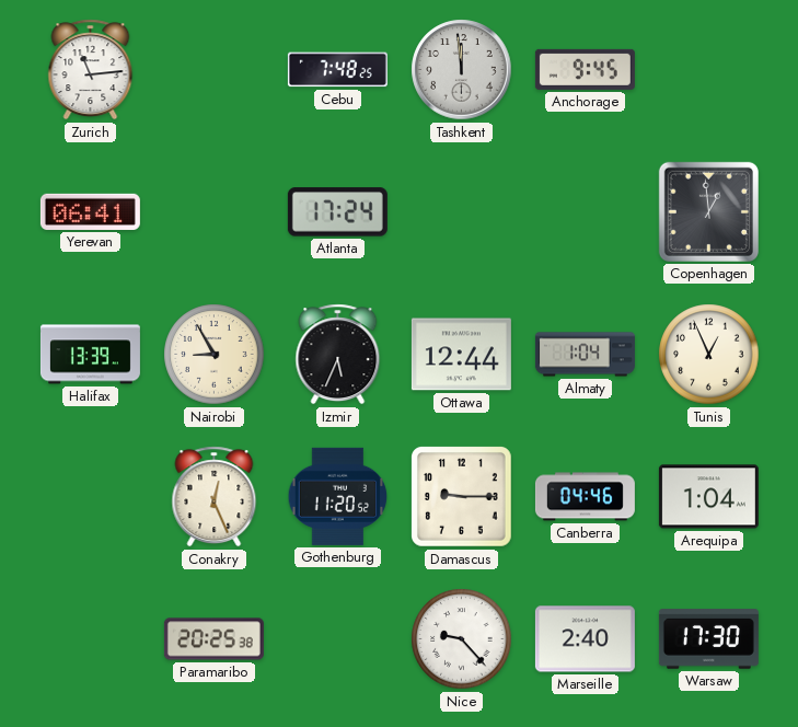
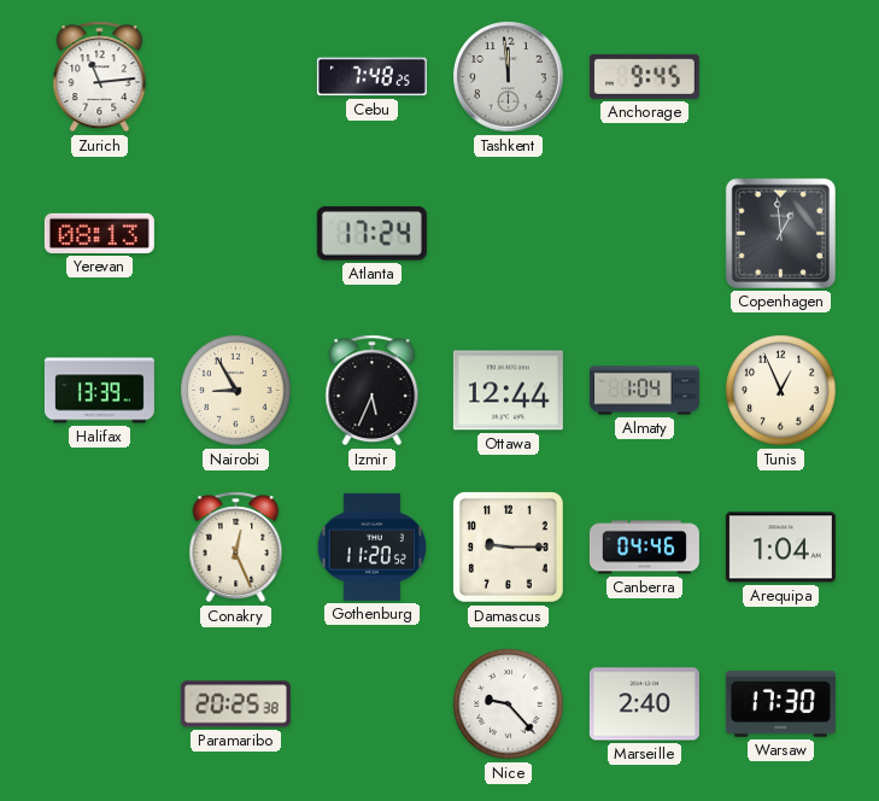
Yerevan: 06:41 -> 08:13
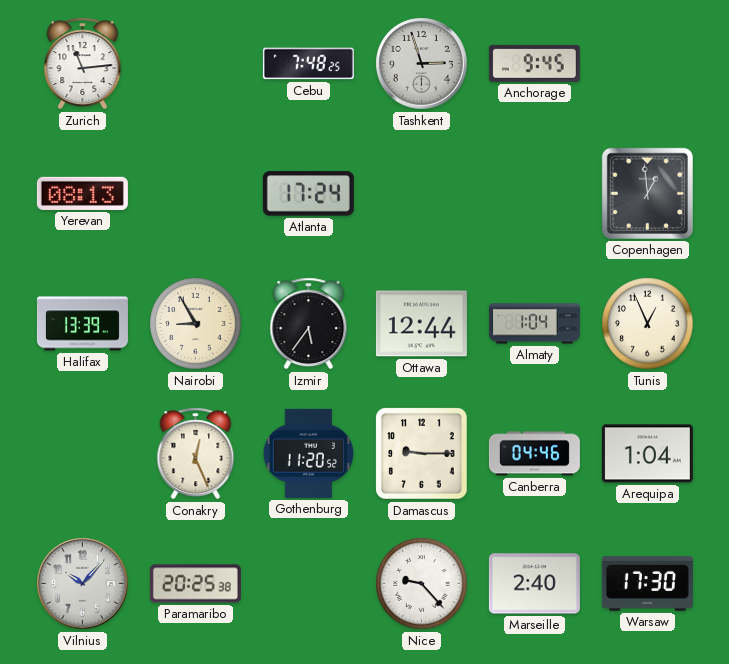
Tashkent: 11:59 -> 2:57
Izmir: 5:34 -> 5:36
Vilnius: none -> 10:07
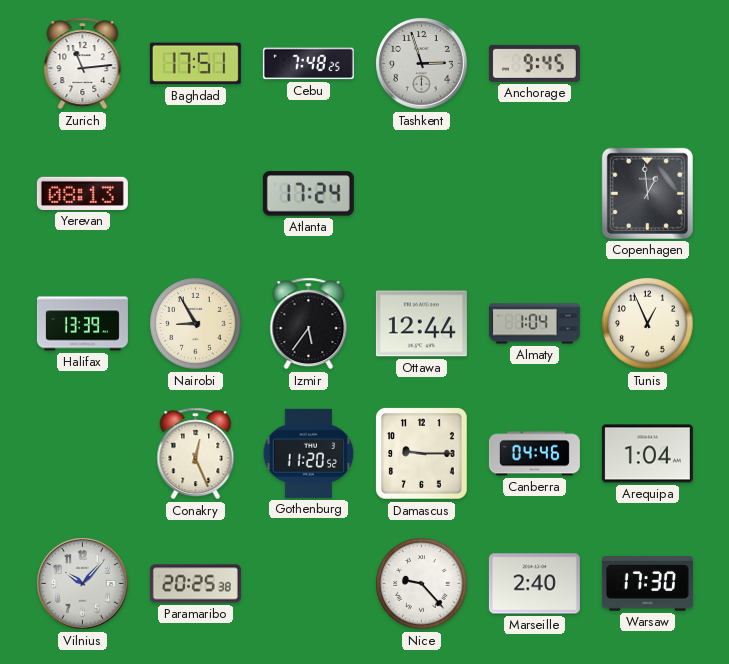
Baghdad: none -> 17:51
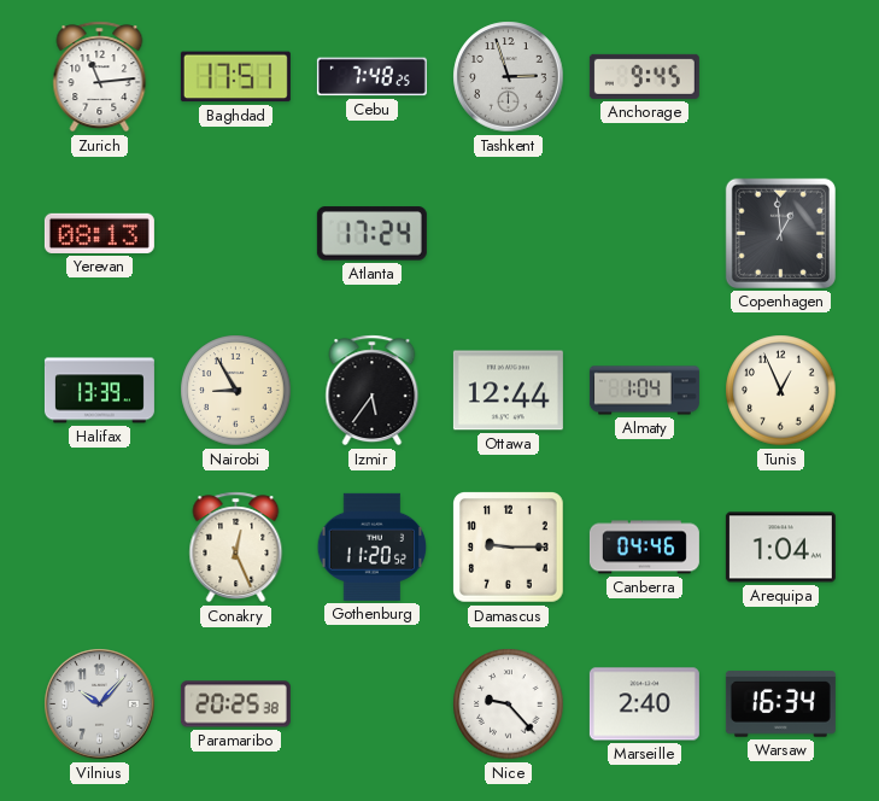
Warsaw: 17:30 -> 16:34
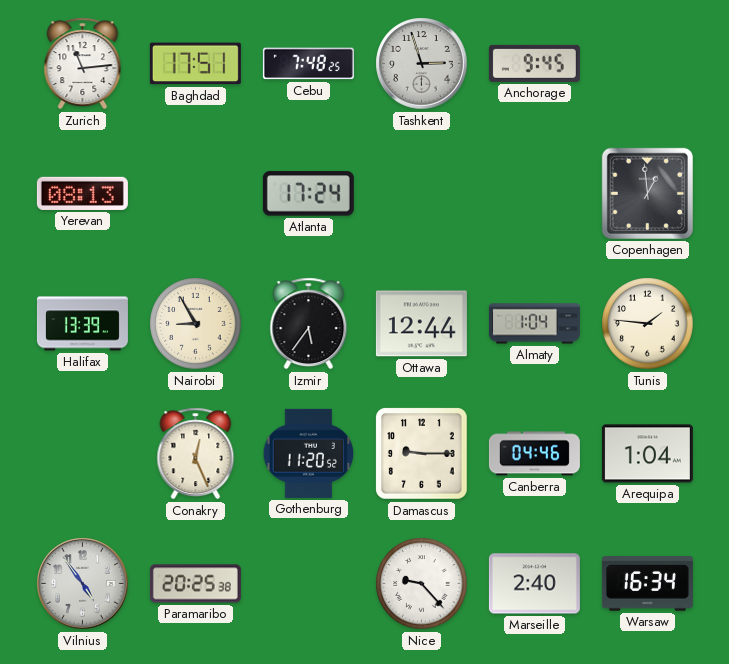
Tunis: 12:56 -> 1:46
Vilnius: 10:07 -> 4:54
